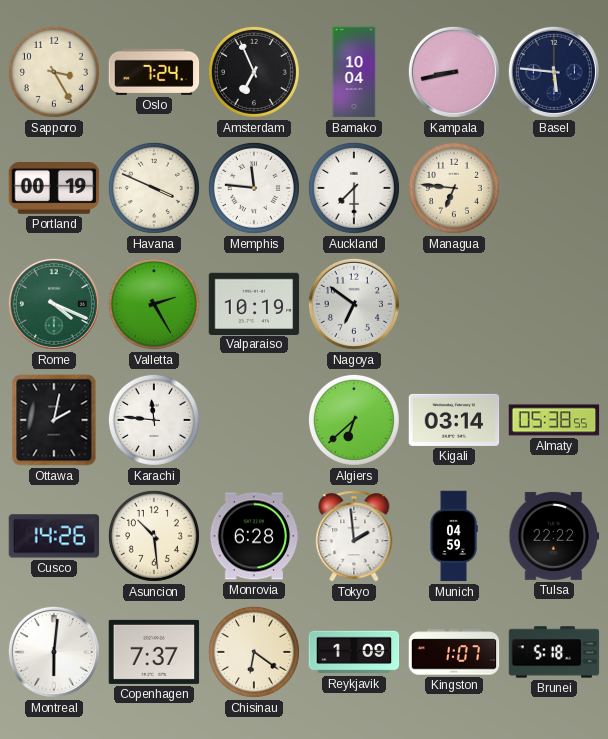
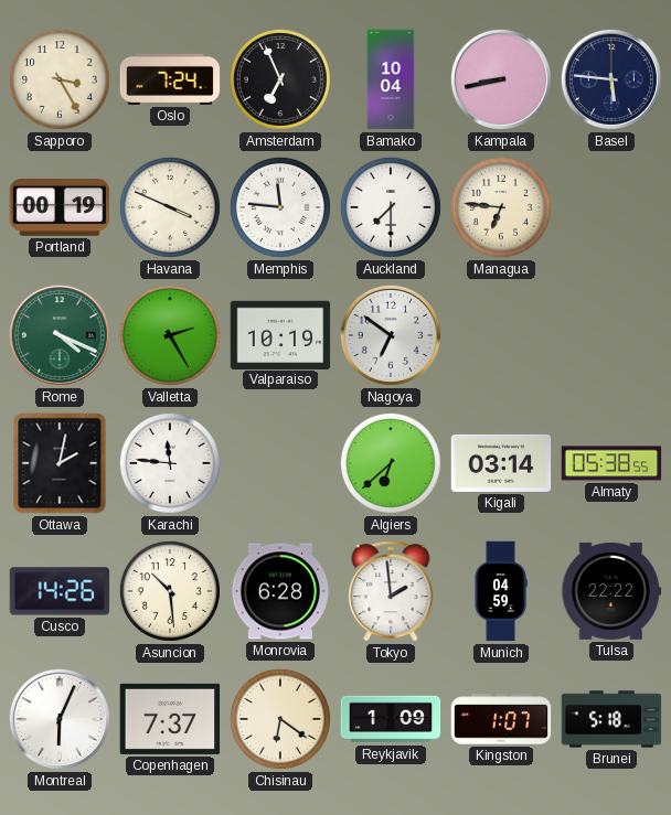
Montreal: 6:01 -> 6:04
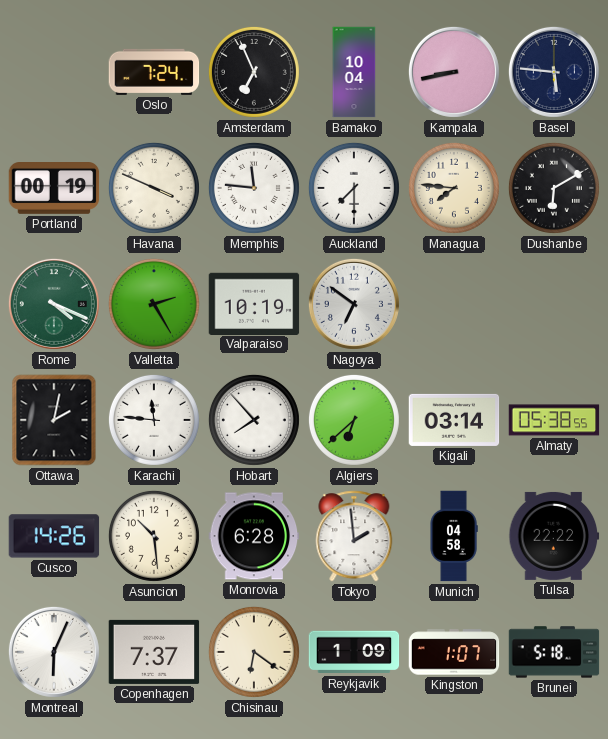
Sapporo: 3:25 -> none
Managua: 6:46 -> 7:46
Dushanbe: none -> 6:10
Hobart: none -> 7:53
Munich: 04:59 -> 04:58
